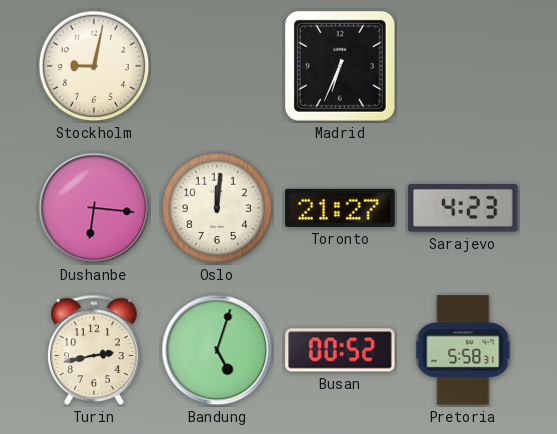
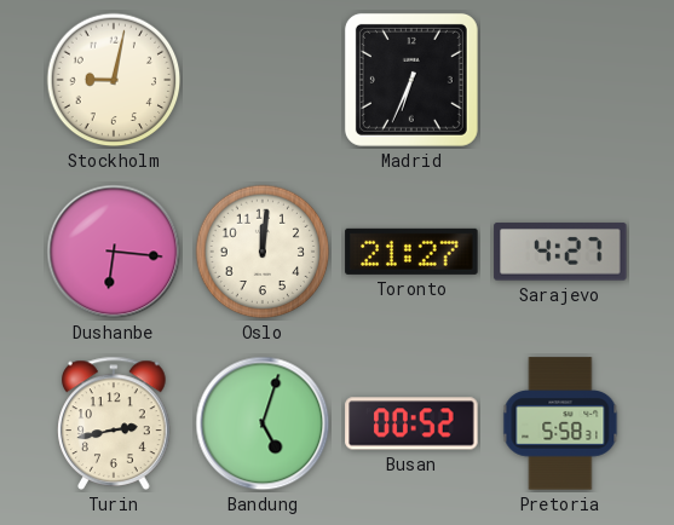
Sarajevo: 4:23 -> 4:27
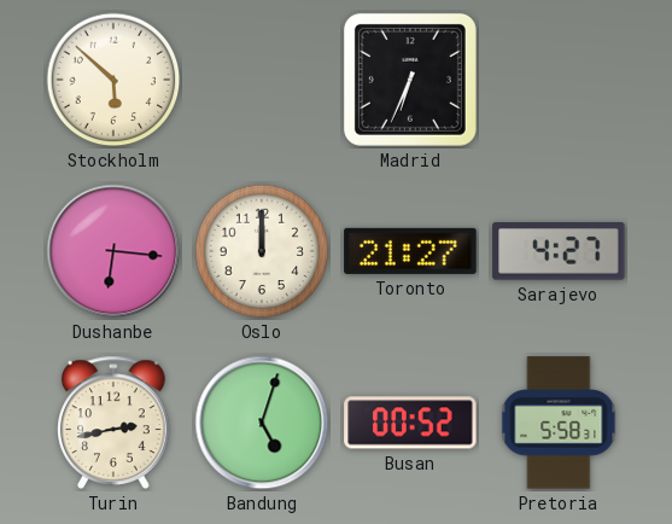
Stockholm: 9:02 -> 5:52
Oslo: 12:01 -> 12:00
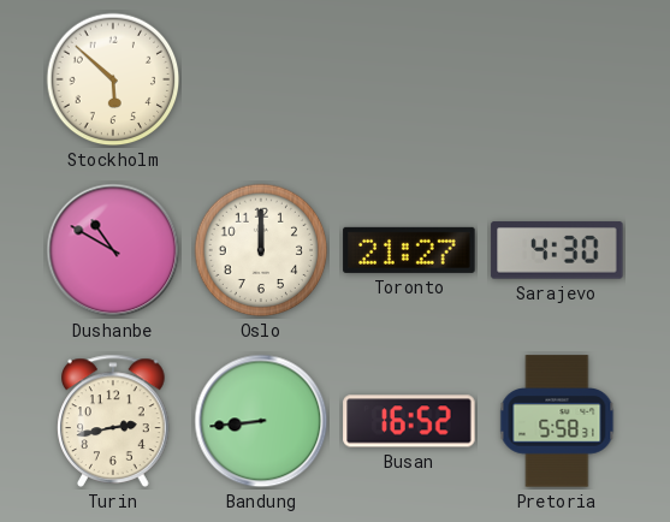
Madrid: 6:34 -> none
Dushanbe: 6:16 -> 10:50
Sarajevo: 4:27 -> 4:30
Bandung: 5:03 -> 8:44
Busan: 00:52 -> 16:52
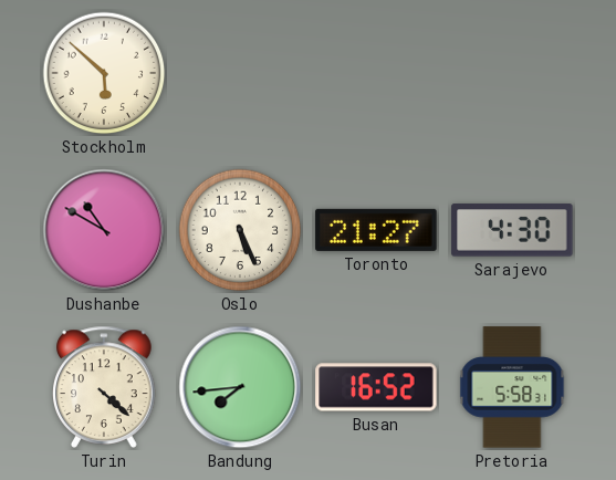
Oslo: 12:00 -> 5:26
Turin: 2:43 -> 4:22
Bandung: 8:44 -> 7:44
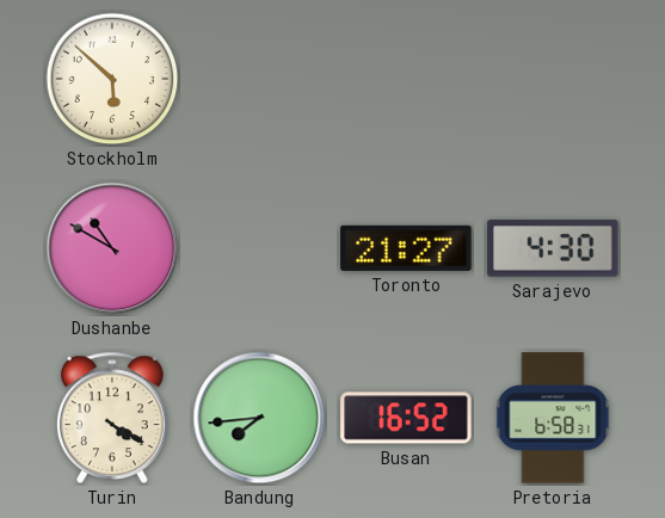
Oslo: 5:26 -> none
Turin: 4:22 -> 4:20
Pretoria: 5:58 -> 6:58
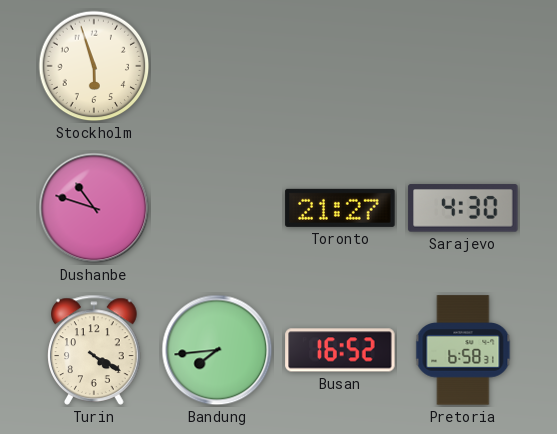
Stockholm: 5:52 -> 5:57
Dushanbe: 10:50 -> 10:48
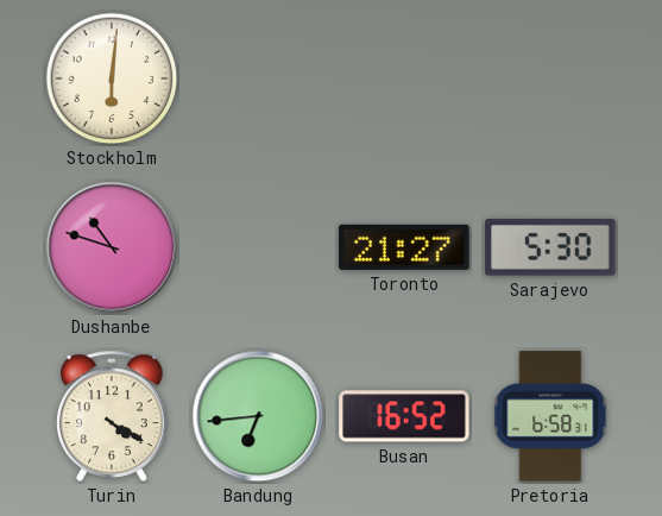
Stockholm: 5:57 -> 6:01
Sarajevo: 4:30 -> 5:30
Bandung: 7:44 -> 6:44
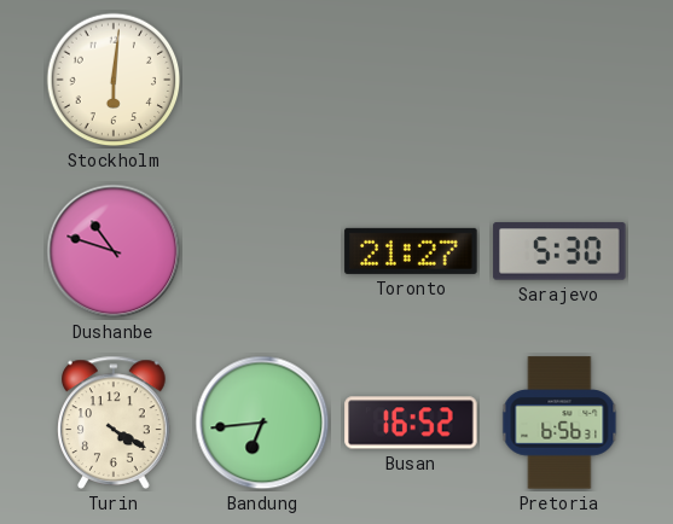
Pretoria: 6:58 -> 6:56
